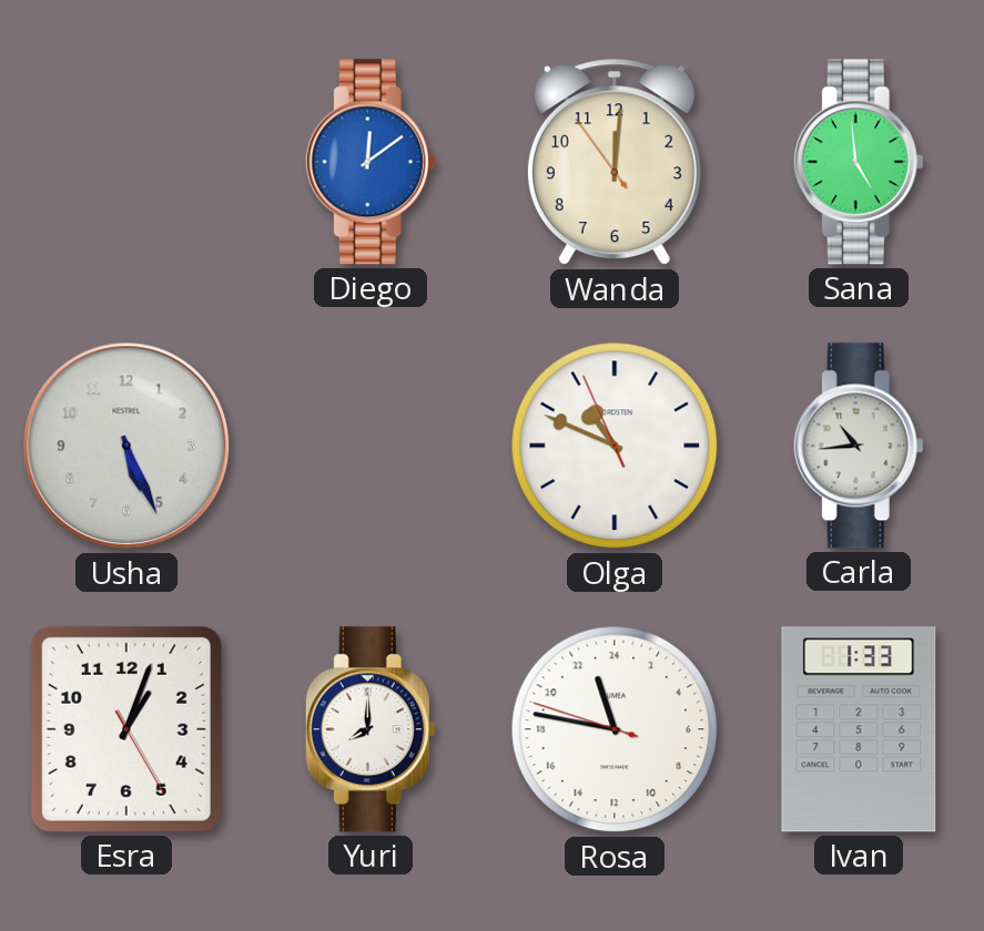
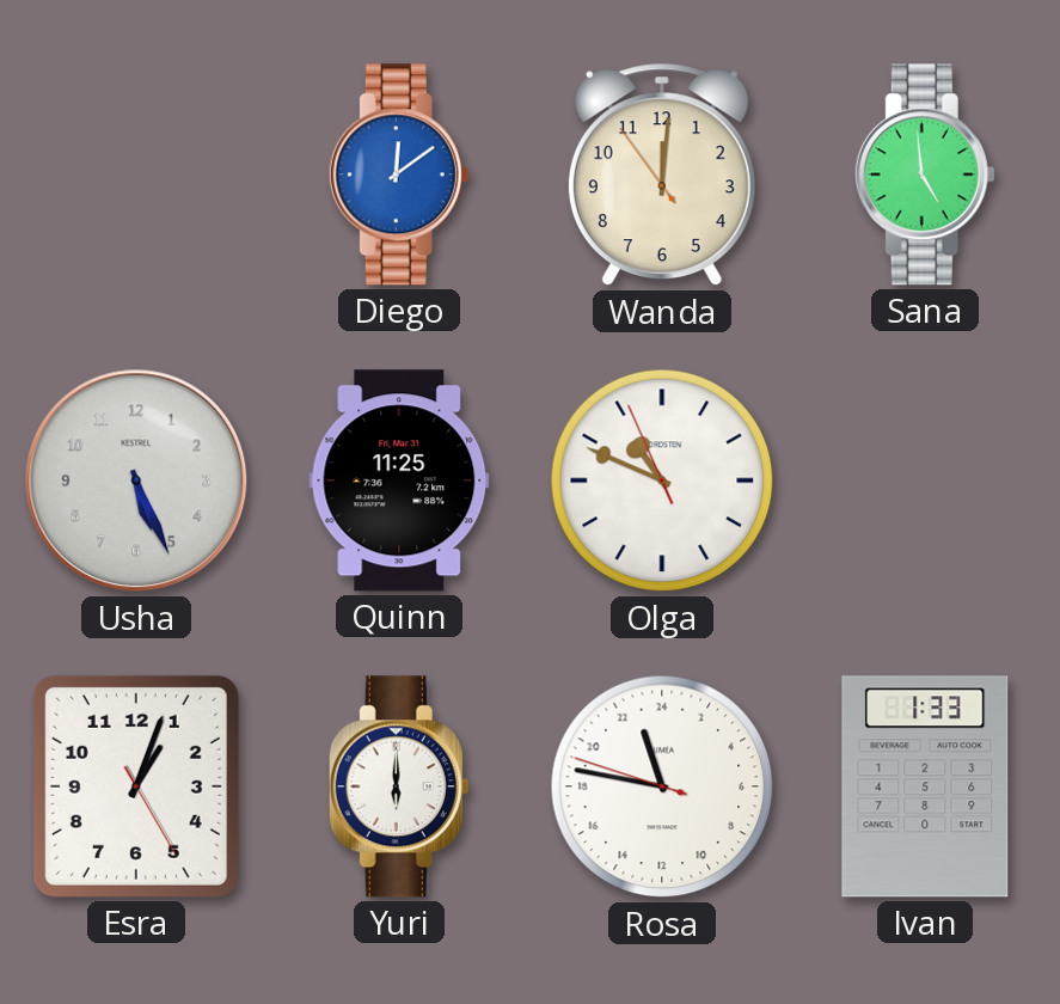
Quinn: none -> 11:25
Carla: 10:44 -> none
Yuri: 8:00 -> 6:00
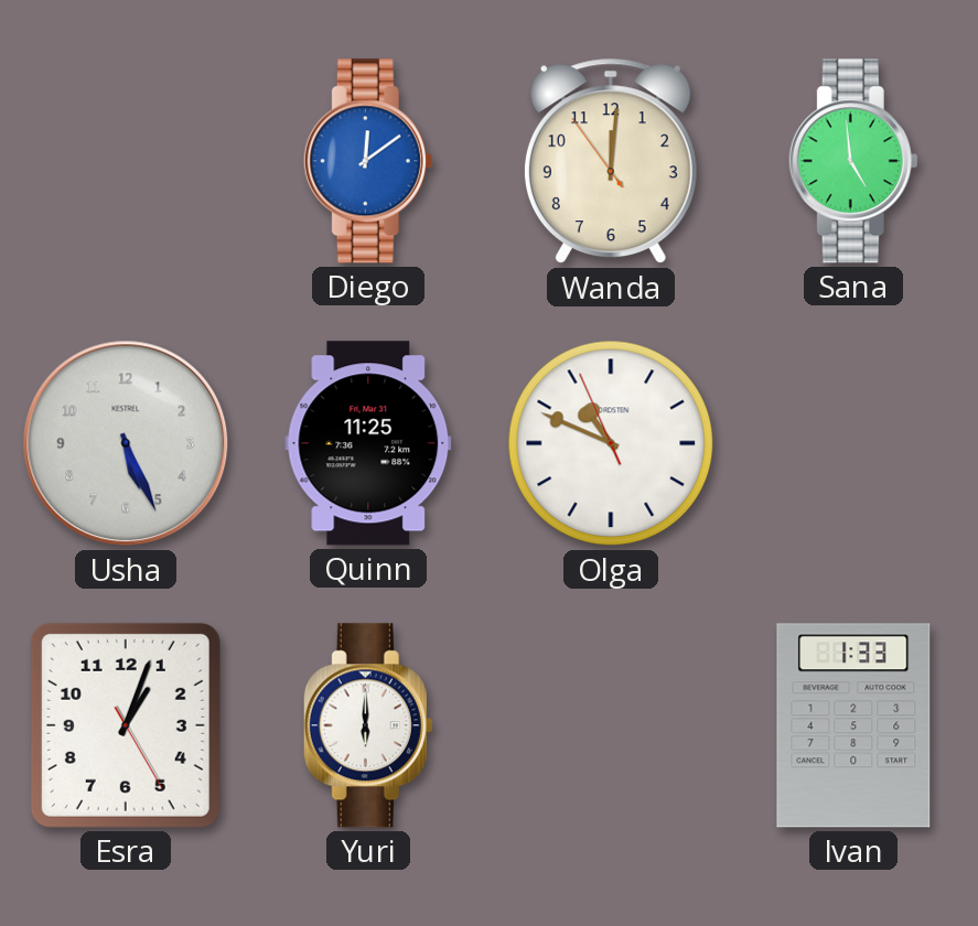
Rosa: 22:46 -> none
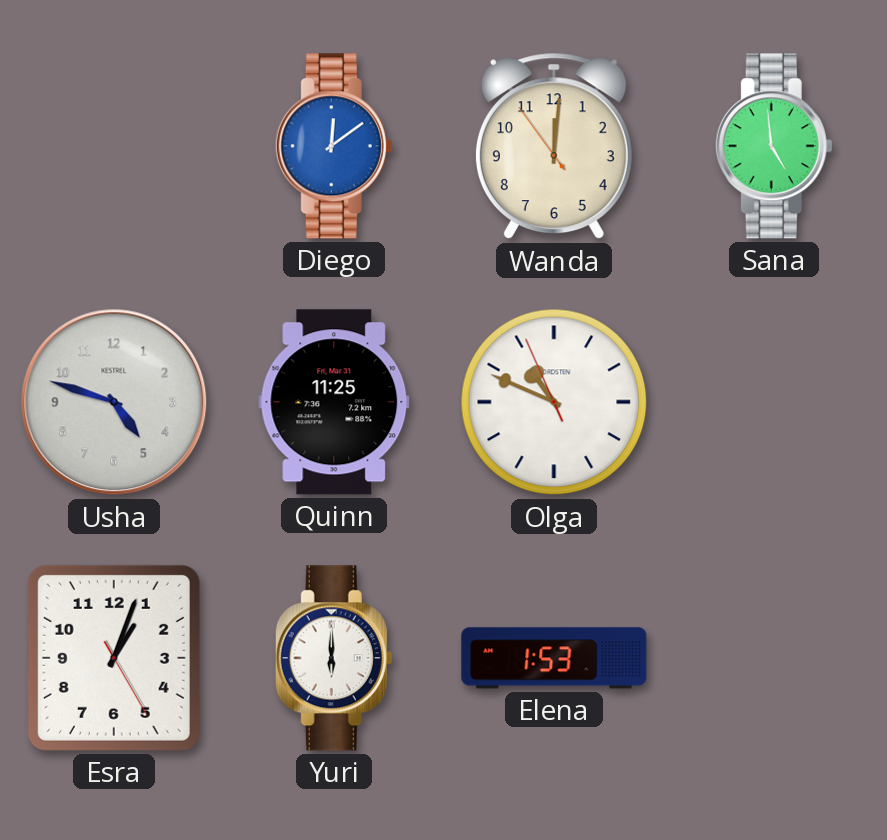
Usha: 5:26 -> 4:48
Elena: none -> 1:53
Ivan: 1:33 -> none
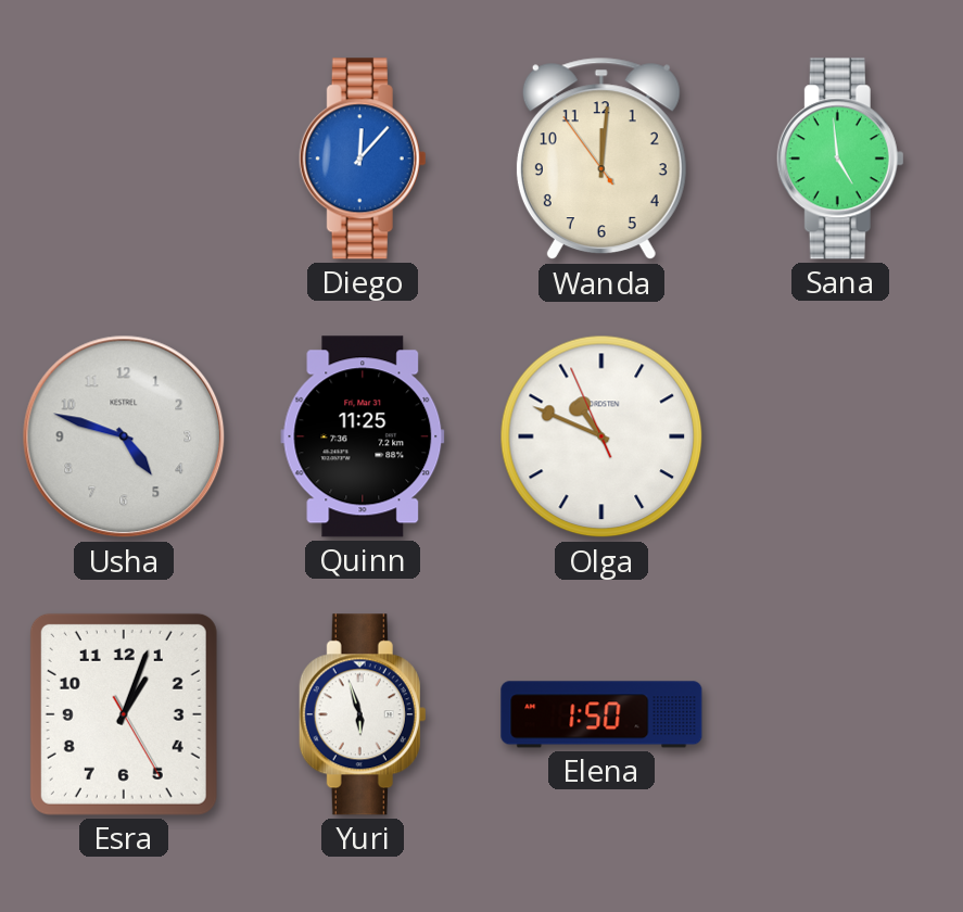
Diego: 12:09 -> 12:07
Yuri: 6:00 -> 5:57
Elena: 1:53 -> 1:50
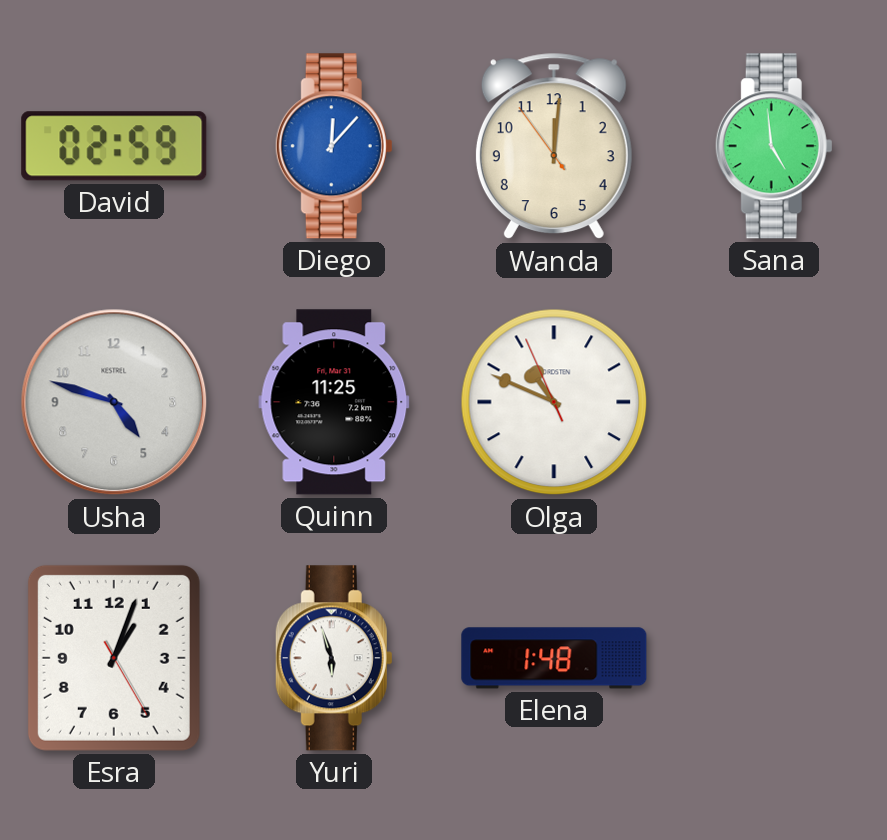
David: none -> 02:59
Elena: 1:50 -> 1:48
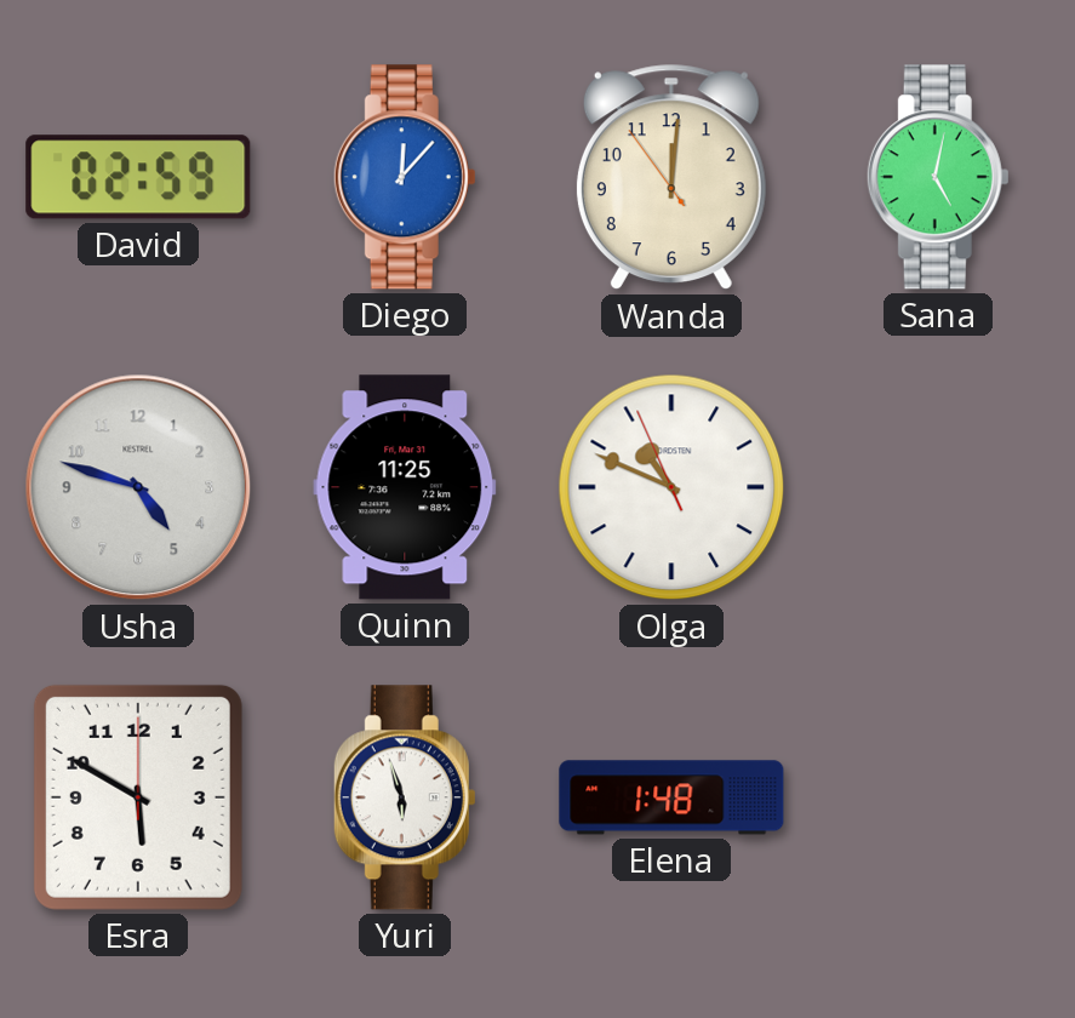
Sana: 4:59 -> 5:02
Esra: 1:03 -> 5:50
